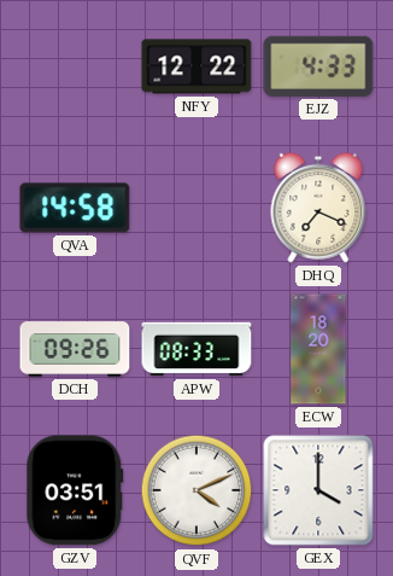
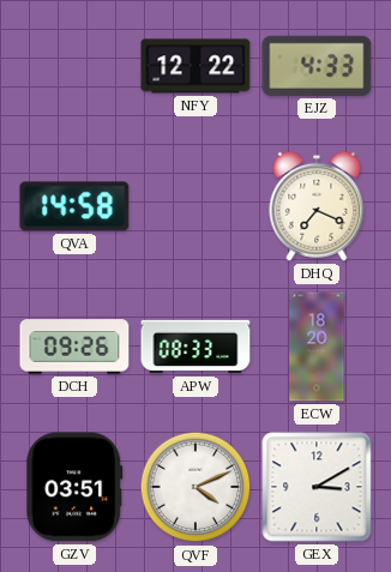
GEX: 4:00 -> 3:10
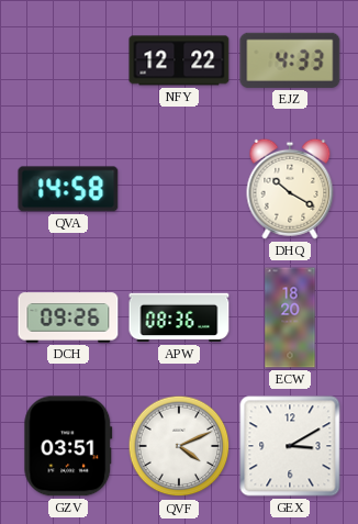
DHQ: 7:19 -> 10:20
APW: 08:33 -> 08:36
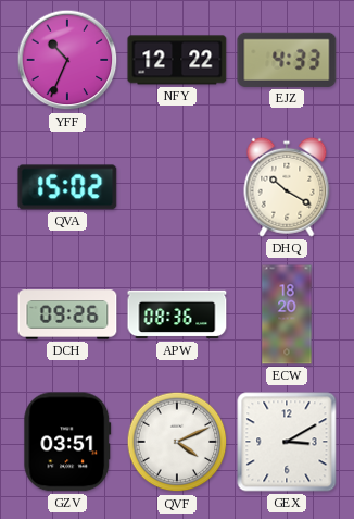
YFF: none -> 10:34
QVA: 14:58 -> 15:02
